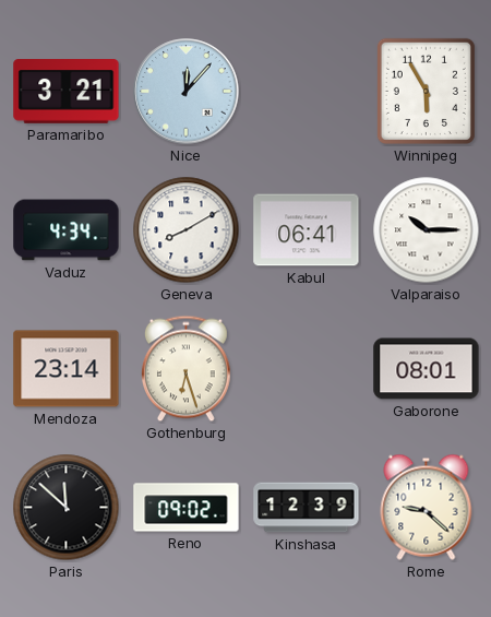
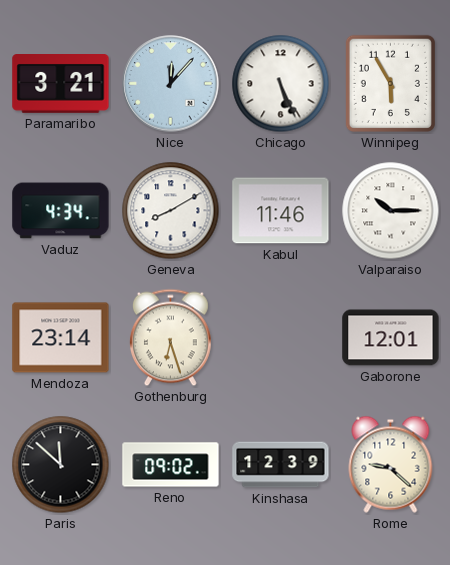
Chicago: none -> 5:26
Kabul: 06:41 -> 11:46
Gaborone: 08:01 -> 12:01
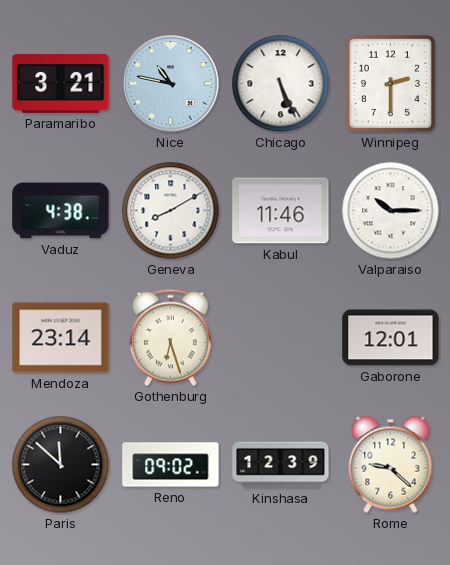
Nice: 12:07 -> 10:47
Winnipeg: 5:55 -> 2:30
Vaduz: 4:34 -> 4:38
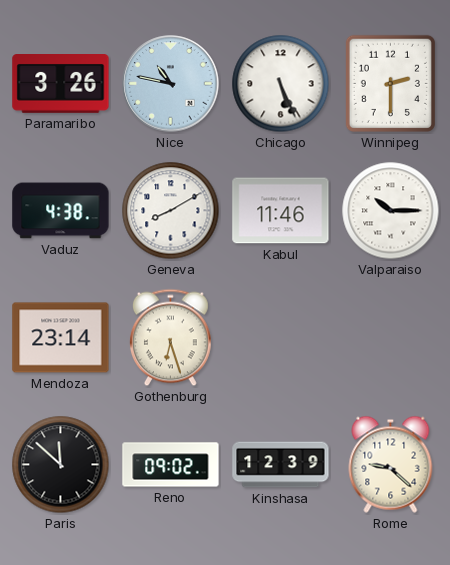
Paramaribo: 3:21 -> 3:26
Gaborone: 12:01 -> none
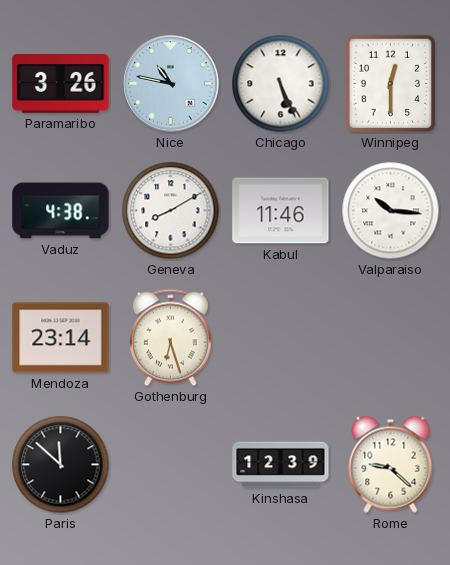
Winnipeg: 2:30 -> 12:30
Valparaiso: 10:15 -> 10:16
Reno: 09:02 -> none
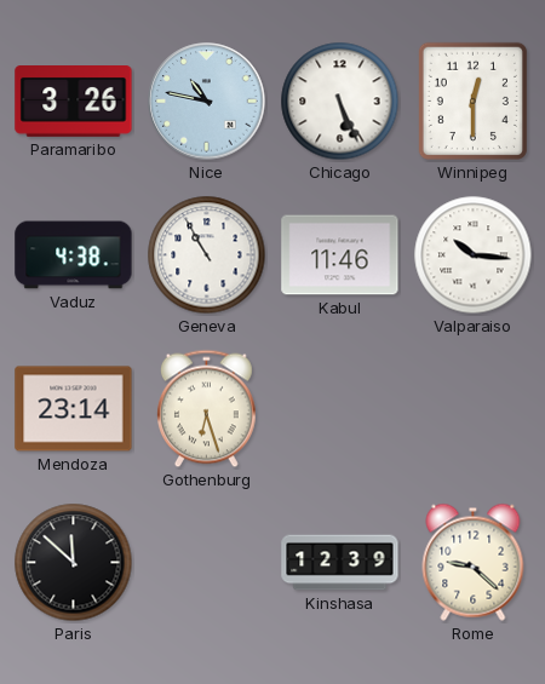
Geneva: 8:10 -> 10:55
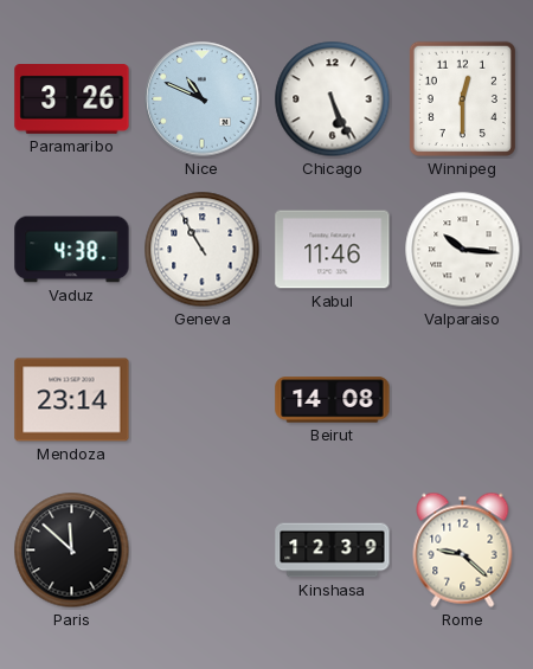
Nice: 10:47 -> 10:49
Gothenburg: 6:27 -> none
Beirut: none -> 14:08
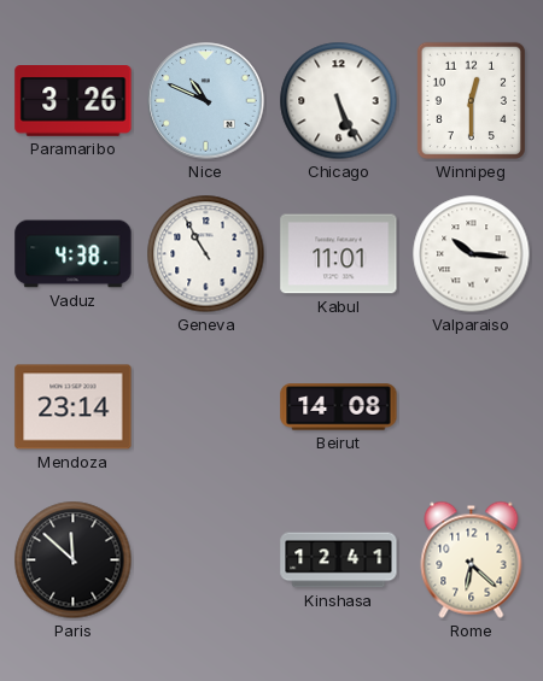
Kabul: 11:46 -> 11:01
Kinshasa: 12:39 -> 12:41
Rome: 9:22 -> 6:22
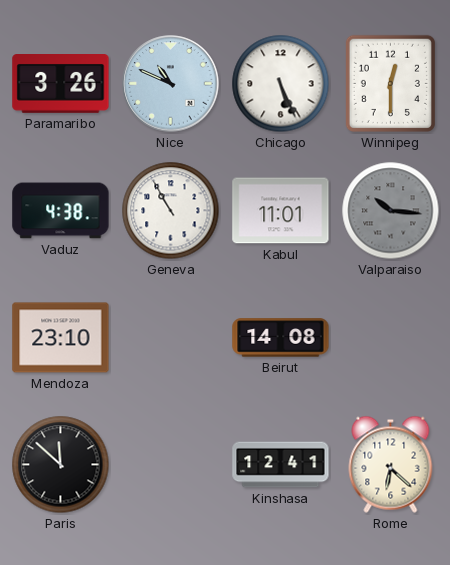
Valparaiso dial: white -> grey
Mendoza: 23:14 -> 23:10
